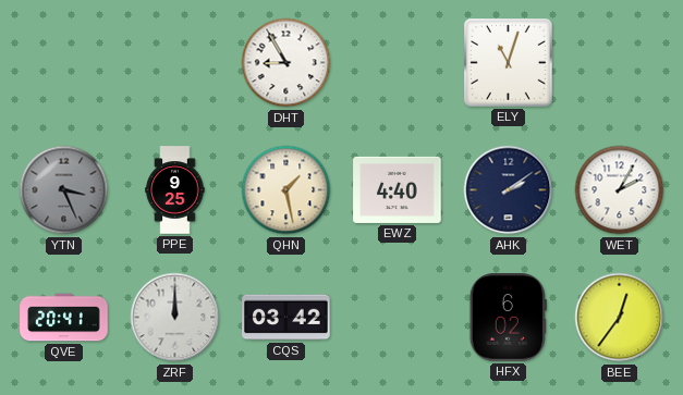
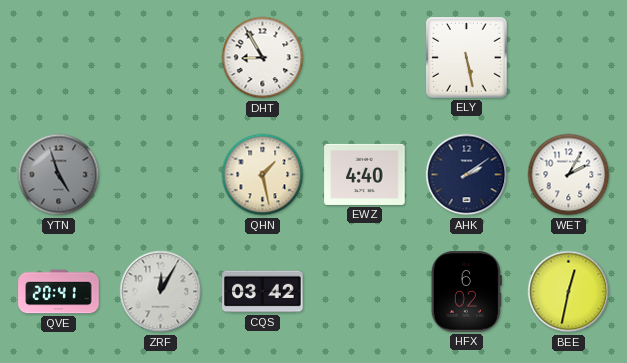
ELY: 11:03 -> 5:28
YTN: 3:26 -> 4:57
PPE: 9:25 -> none
ZRF: 12:00 -> 12:05
BEE: 12:36 -> 12:32
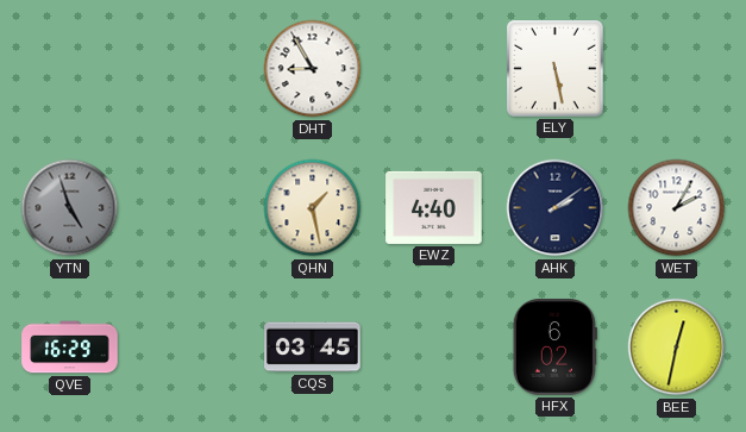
QVE: 20:41 -> 16:29
ZRF: 12:05 -> none
CQS: 03:42 -> 03:45
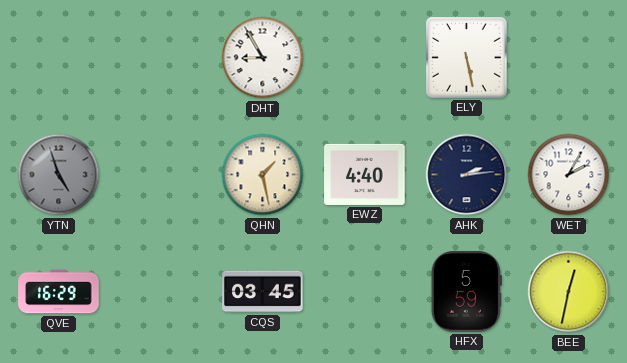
AHK: 2:09 -> 2:14
HFX: 6:02 -> 5:59
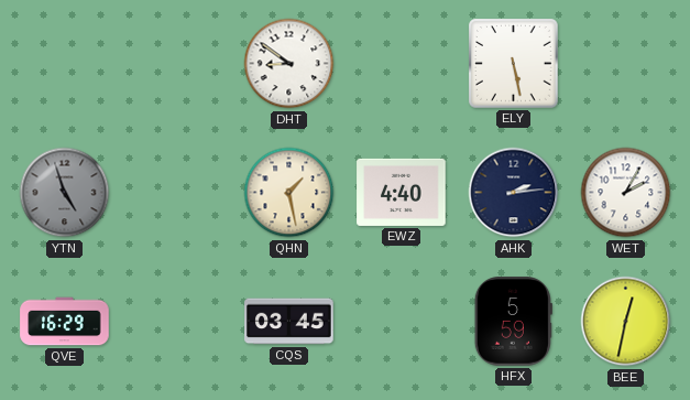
DHT: 8:55 -> 8:51
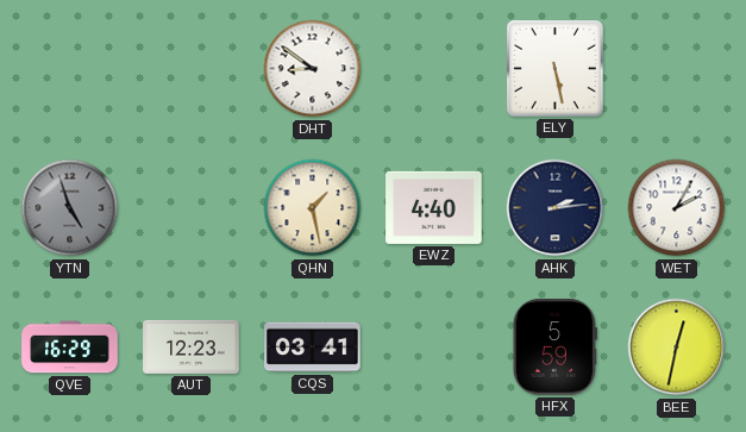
AUT: none -> 12:23
CQS: 03:45 -> 03:41
